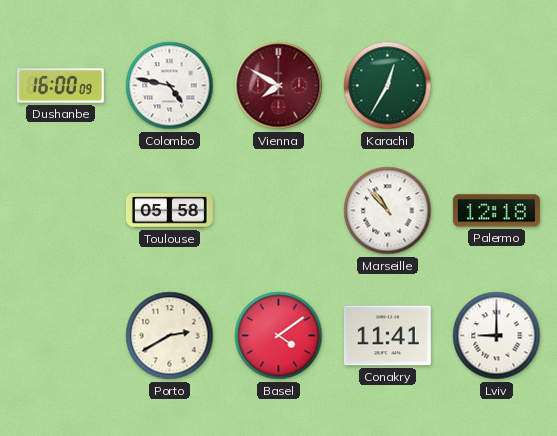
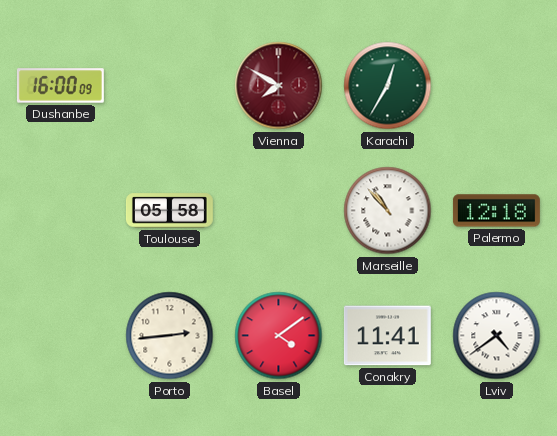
Colombo: 4:47 -> none
Porto: 2:40 -> 2:44
Lviv: 9:00 -> 4:39
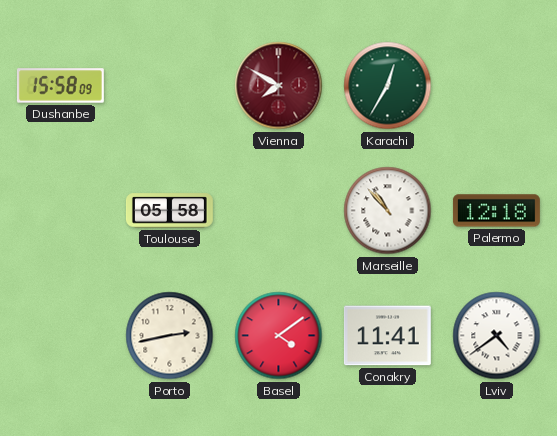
Dushanbe: 16:00 -> 15:58
Porto: 2:44 -> 2:43
